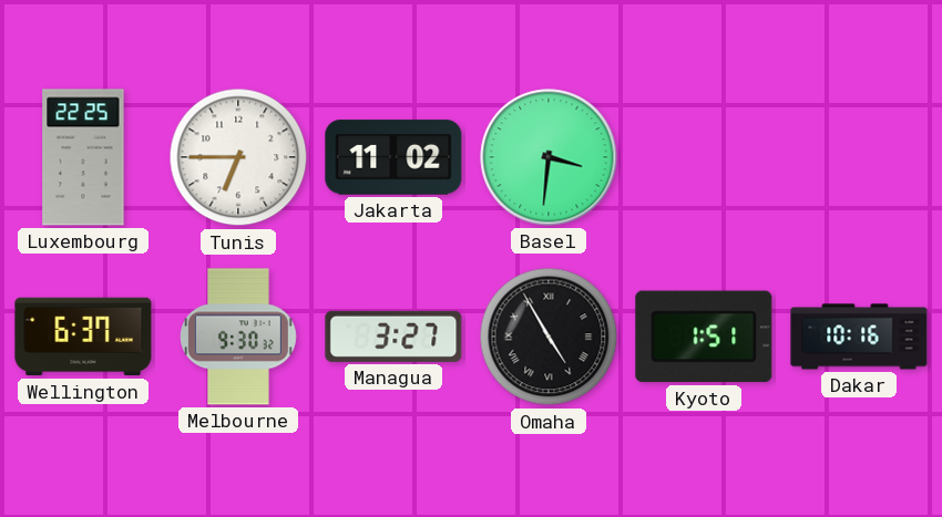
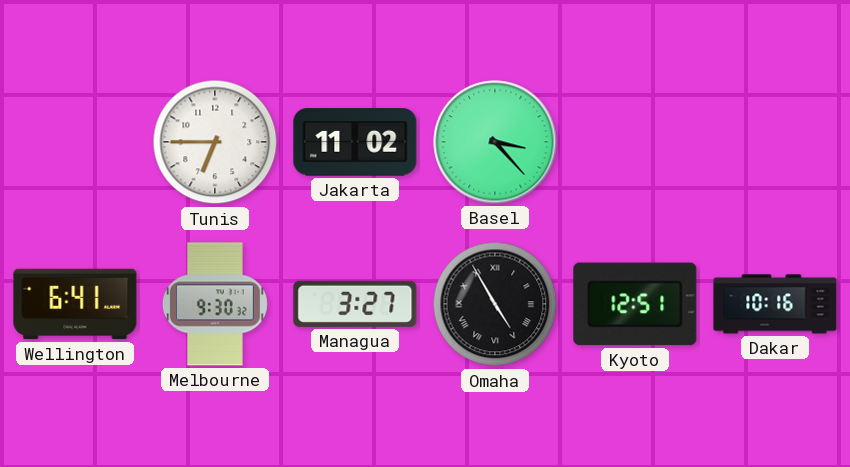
Luxembourg: 22:25 -> none
Basel: 3:31 -> 3:23
Wellington: 6:37 -> 6:41
Kyoto: 1:51 -> 12:51
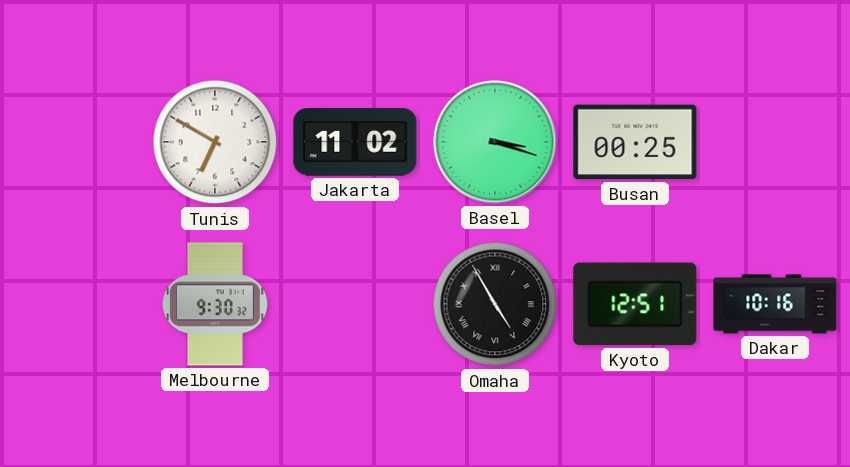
Tunis: 6:45 -> 6:50
Basel: 3:23 -> 3:18
Busan: none -> 00:25
Wellington: 6:41 -> none
Managua: 3:27 -> none
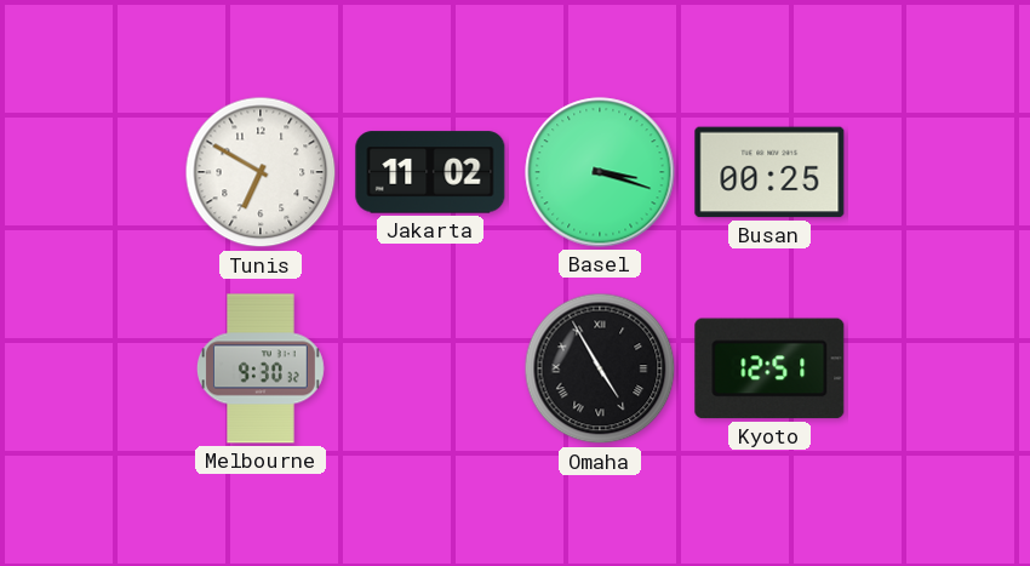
Dakar: 10:16 -> none
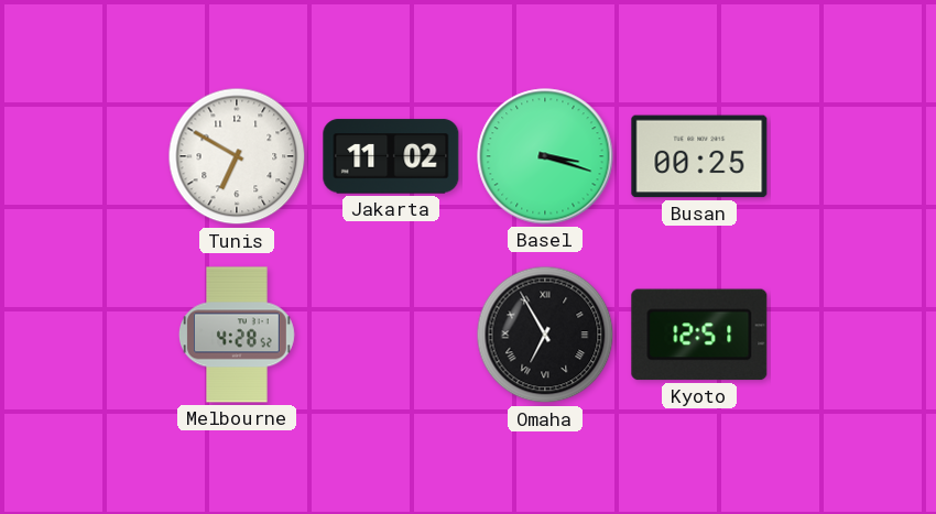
Melbourne: 9:30 -> 4:28
Omaha: 4:55 -> 6:55
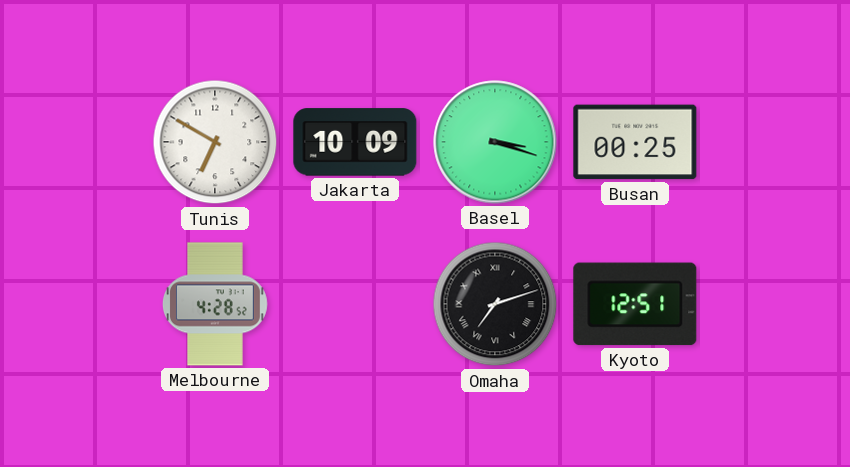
Jakarta: 11:02 -> 10:09
Omaha: 6:55 -> 7:12
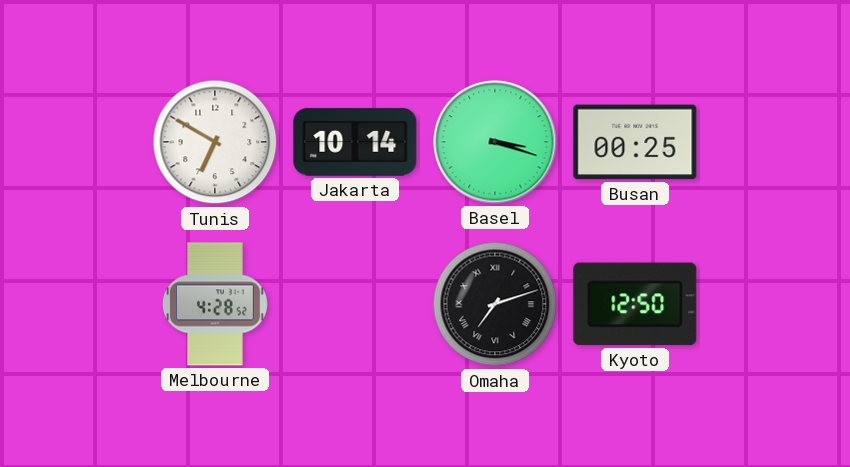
Jakarta: 10:09 -> 10:14
Kyoto: 12:51 -> 12:50
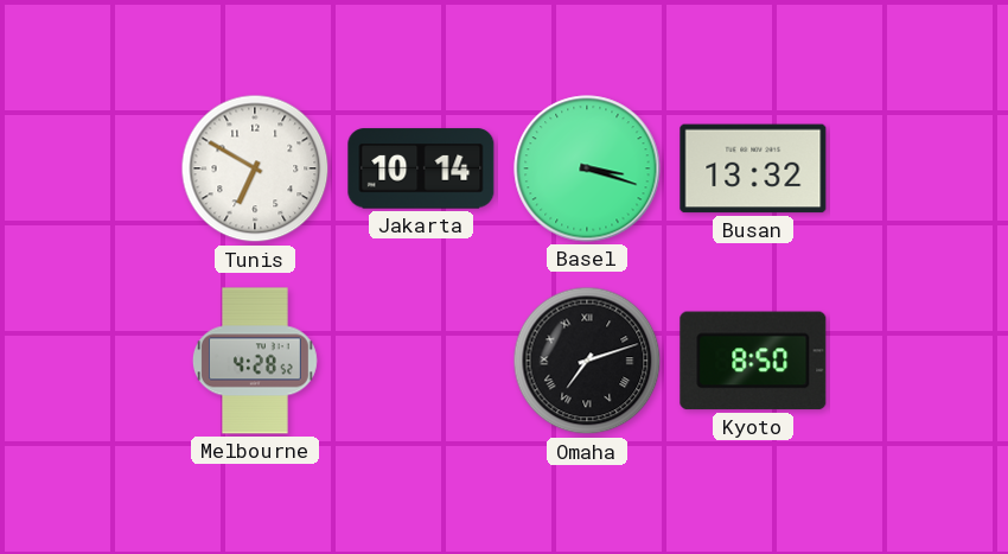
Busan: 00:25 -> 13:32
Kyoto: 12:50 -> 8:50
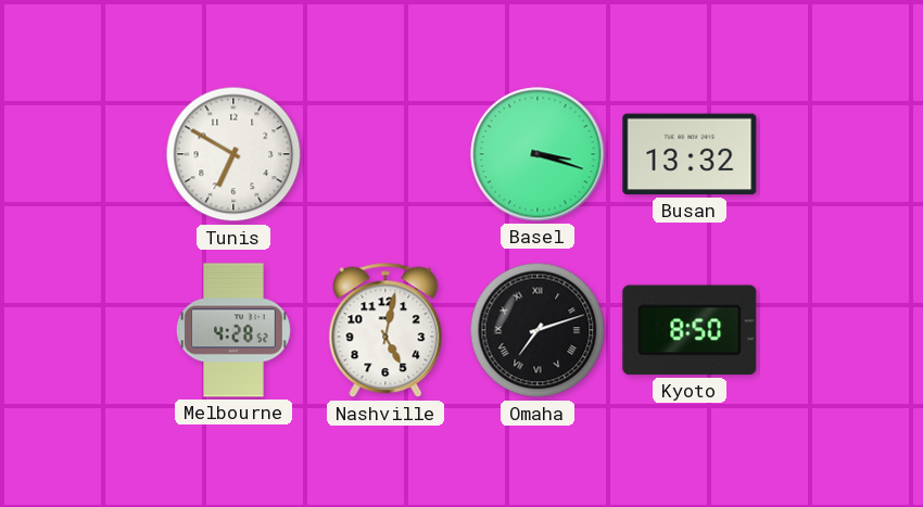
Jakarta: 10:14 -> none
Nashville: none -> 5:02
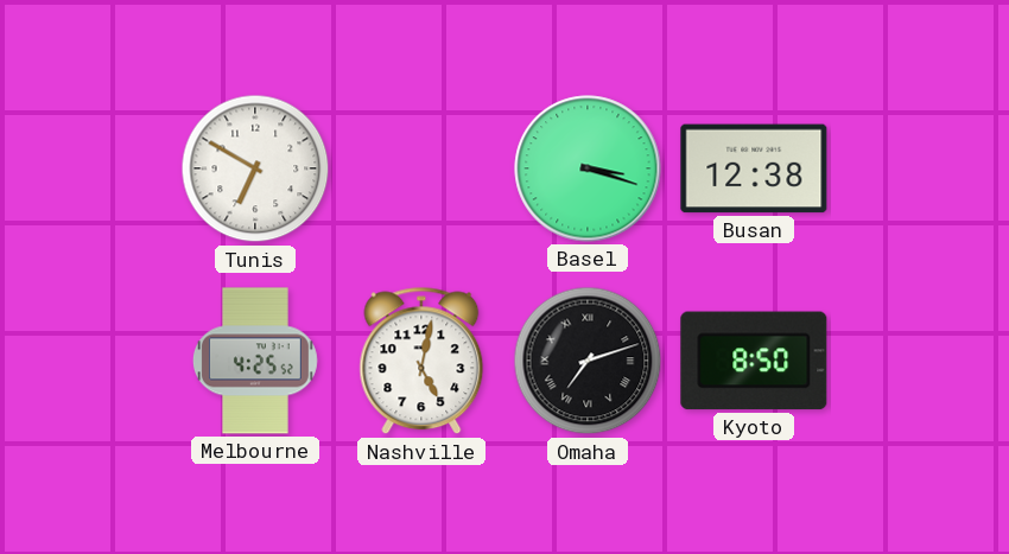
Busan: 13:32 -> 12:38
Melbourne: 4:28 -> 4:25
